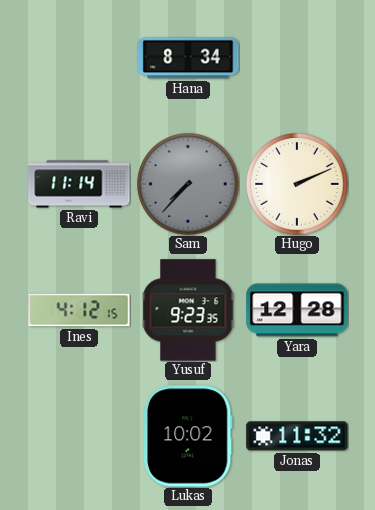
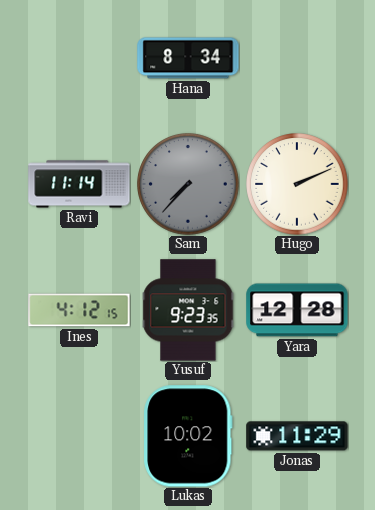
Jonas: 11:32 -> 11:29
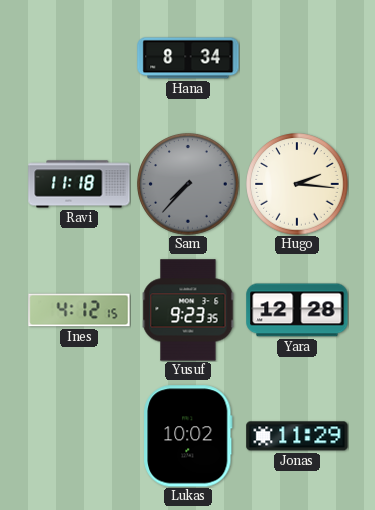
Ravi: 11:14 -> 11:18
Hugo: 2:11 -> 2:16
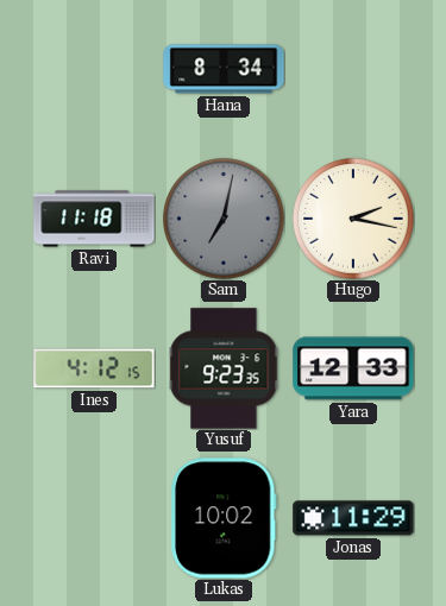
Sam: 7:37 -> 7:02
Hugo: 2:16 -> 2:17
Yara: 12:28 -> 12:33
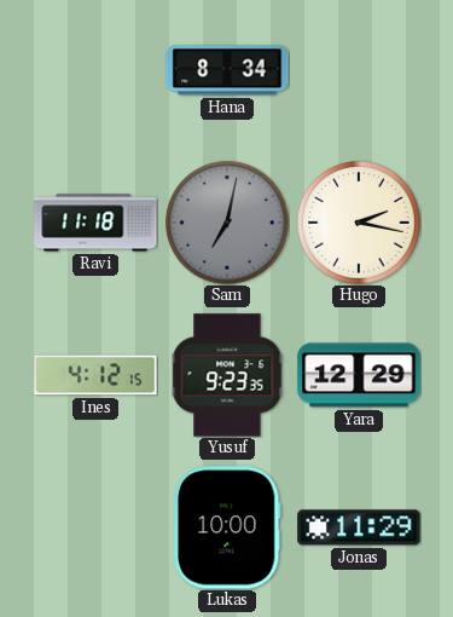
Yara: 12:33 -> 12:29
Lukas: 10:02 -> 10:00
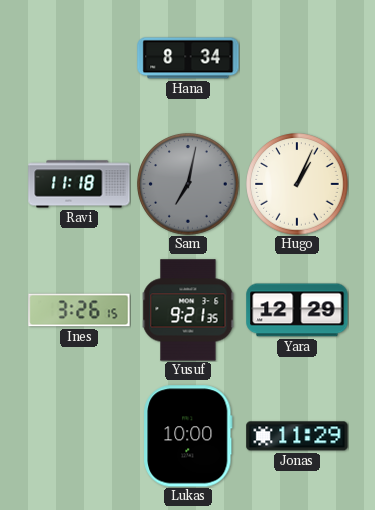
Hugo: 2:17 -> 1:04
Ines: 4:12 -> 3:26
Yusuf: 9:23 -> 9:21
